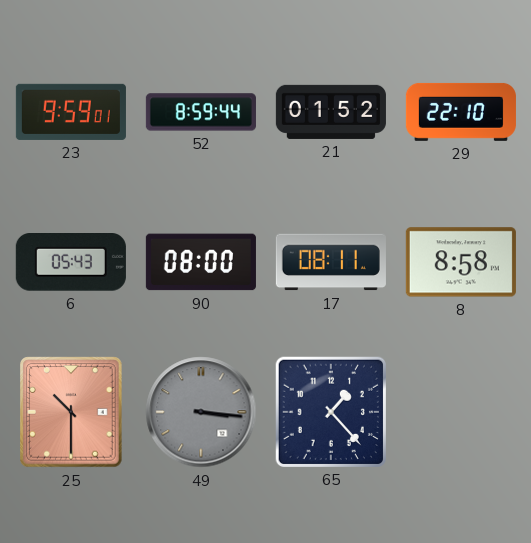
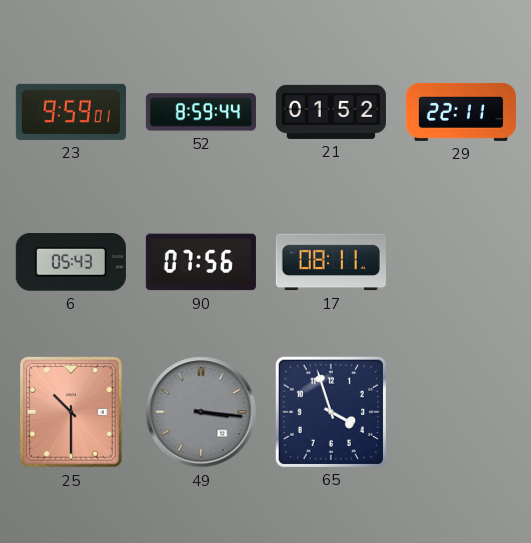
29: 22:10 -> 22:11
90: 08:00 -> 07:56
8: 8:58 -> none
65: 1:23 -> 3:57
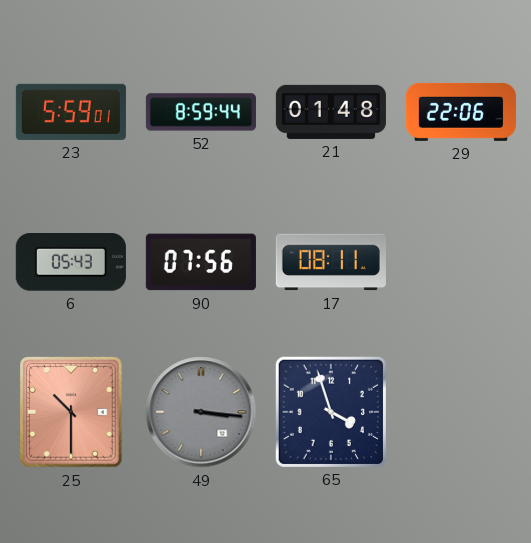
23: 9:59 -> 5:59
21: 01:52 -> 01:48
29: 22:11 -> 22:06
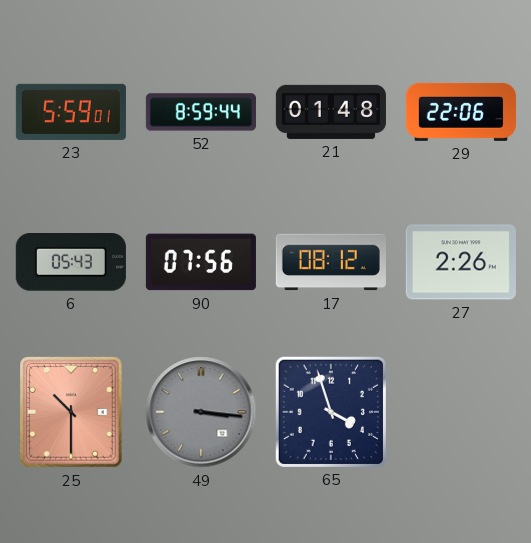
17: 08:11 -> 08:12
27: none -> 2:26
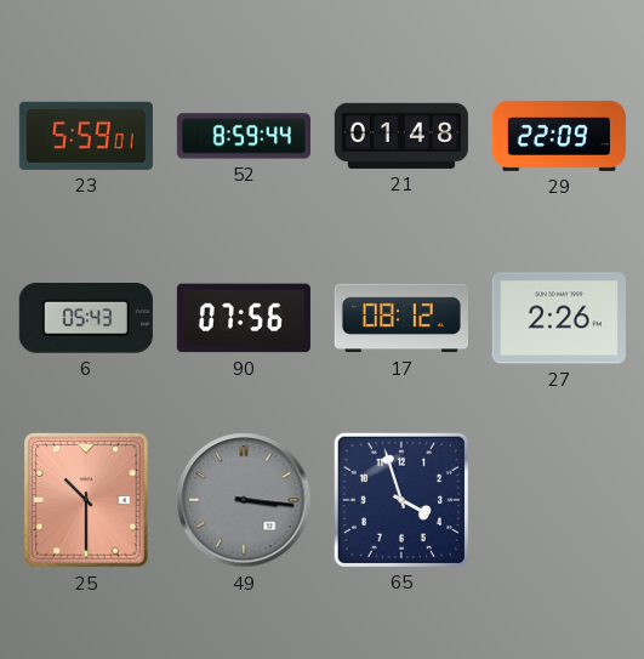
29: 22:06 -> 22:09
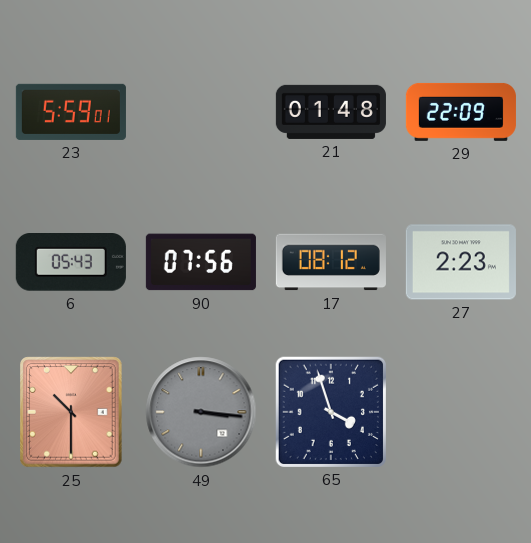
52: 8:59 -> none
27: 2:26 -> 2:23
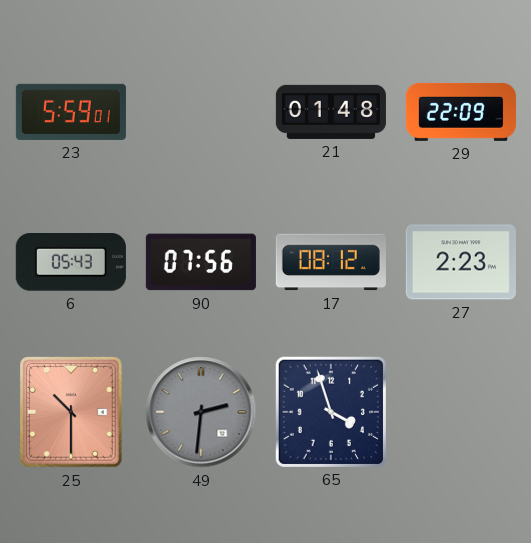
49: 3:16 -> 2:31
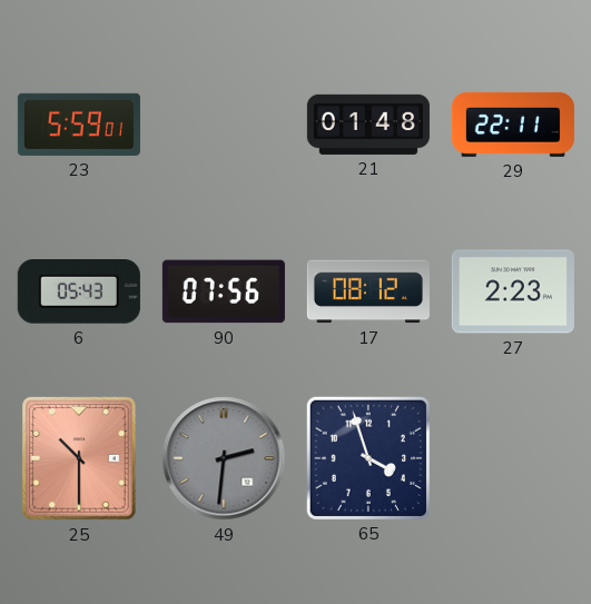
29: 22:09 -> 22:11
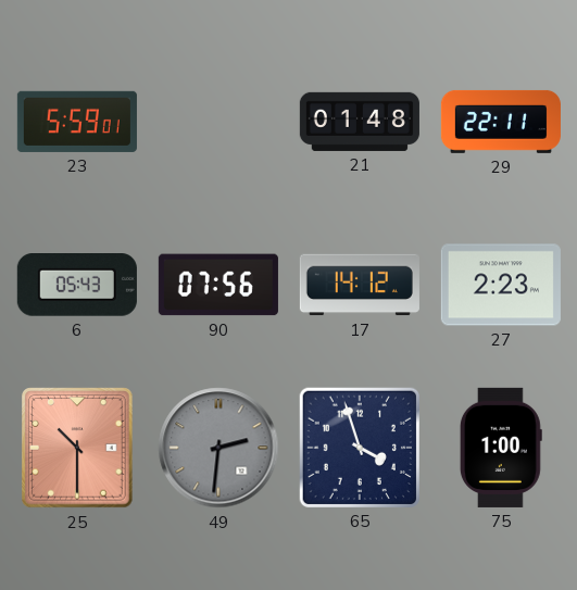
17: 08:12 -> 14:12
75: none -> 1:00
